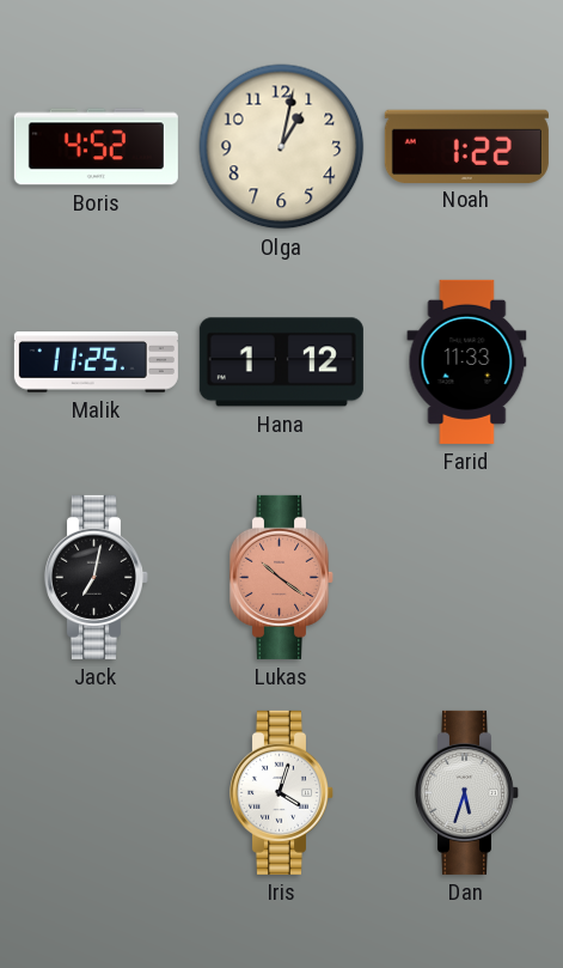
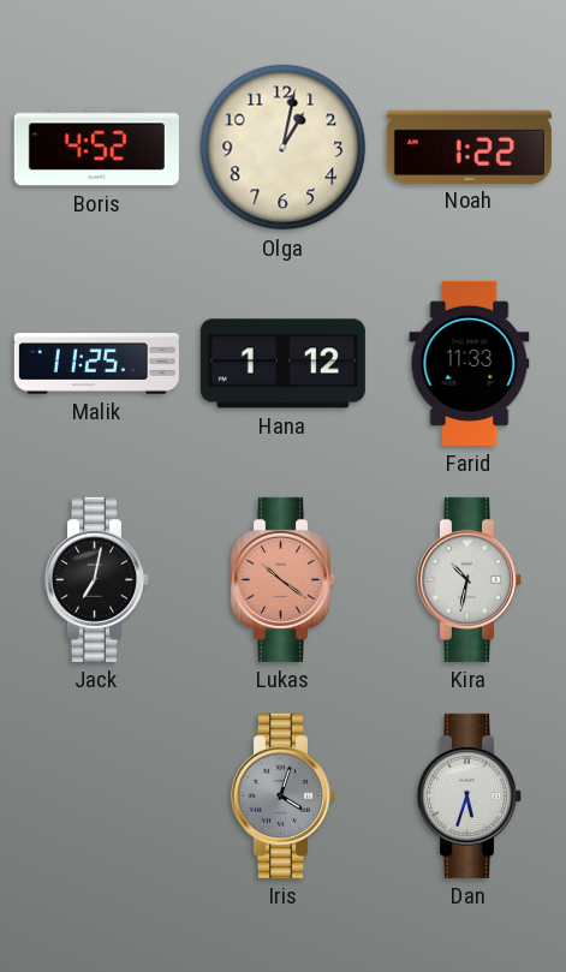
Kira: none -> 10:32
Iris dial: white -> grey
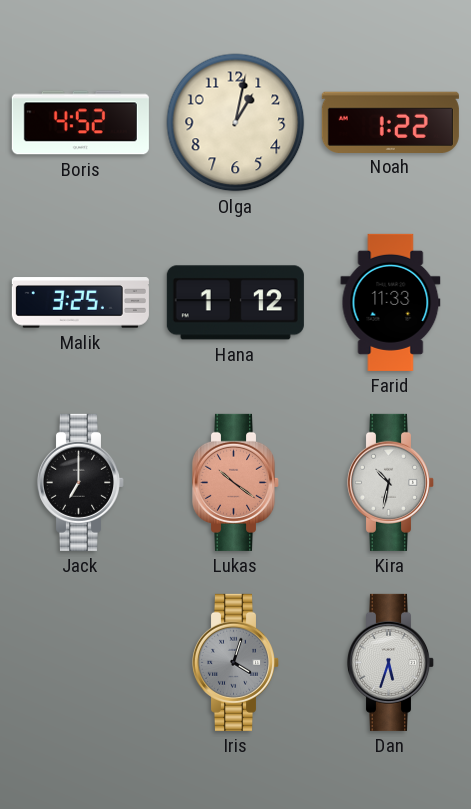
Malik: 11:25 -> 3:25
Jack: 7:02 -> 7:00
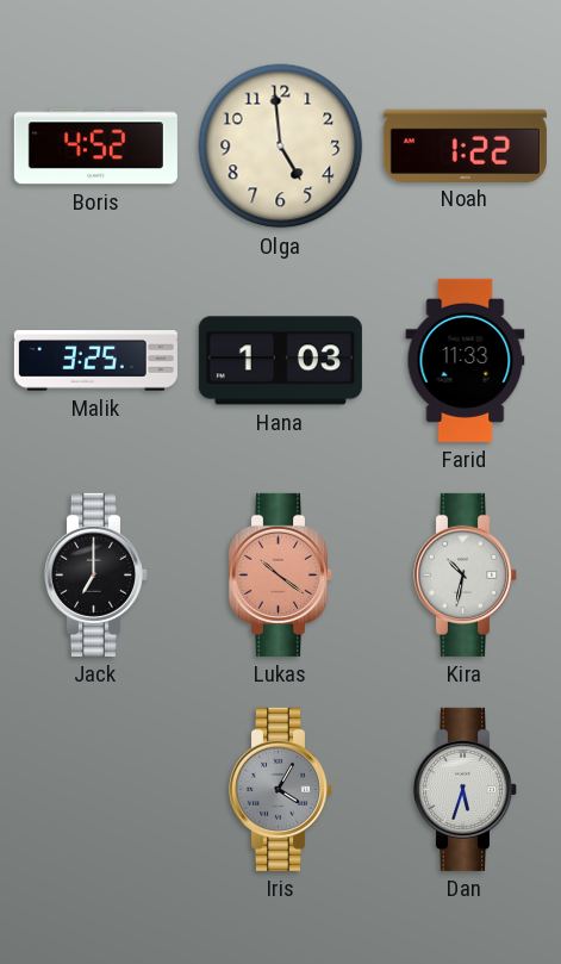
Olga: 1:02 -> 4:59
Hana: 1:12 -> 1:03
Iris: 4:03 -> 4:05
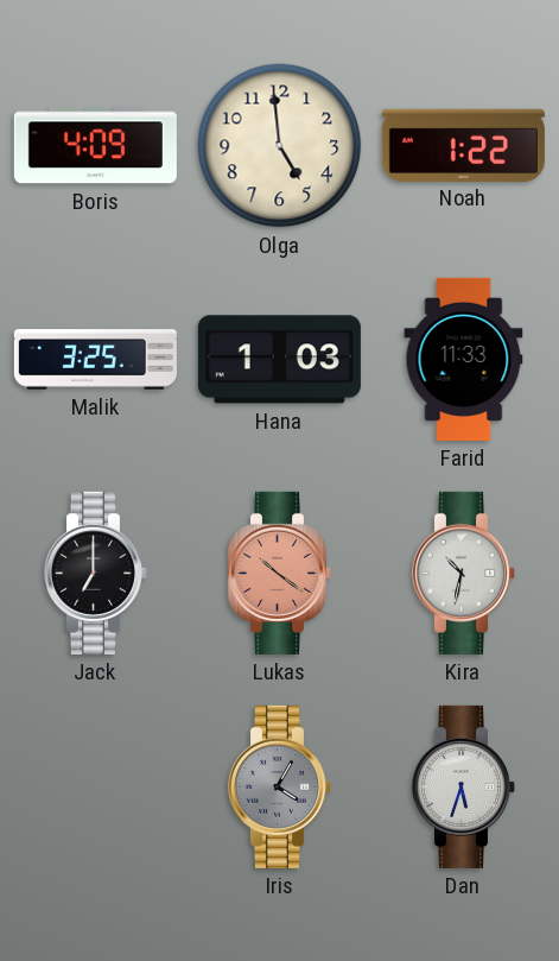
Boris: 4:52 -> 4:09
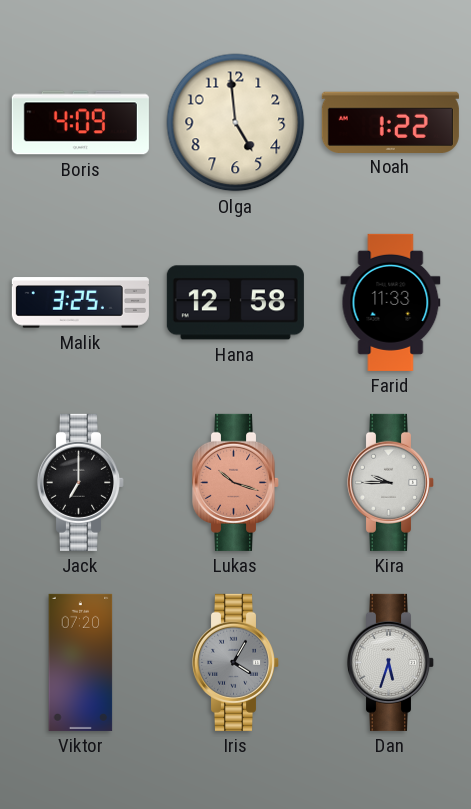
Hana: 1:03 -> 12:58
Lukas: 10:21 -> 10:18
Kira: 10:32 -> 9:45
Viktor: none -> 07:20
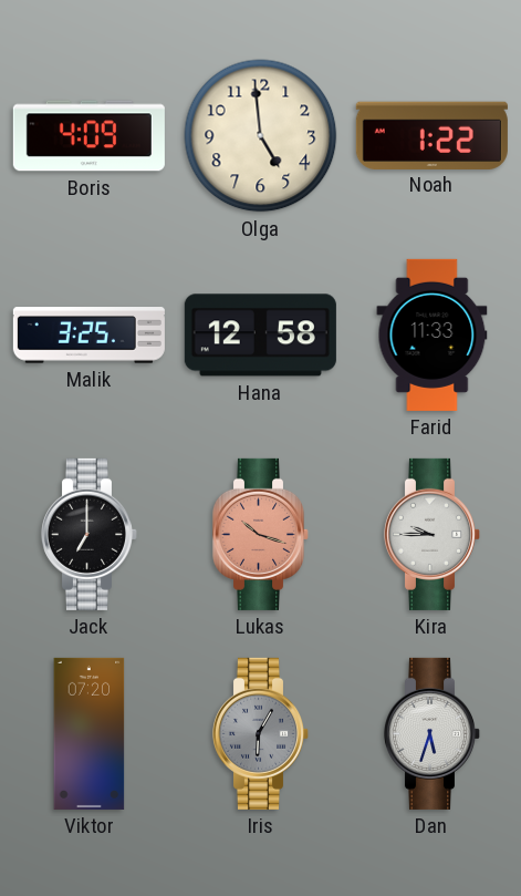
Iris: 4:05 -> 6:05
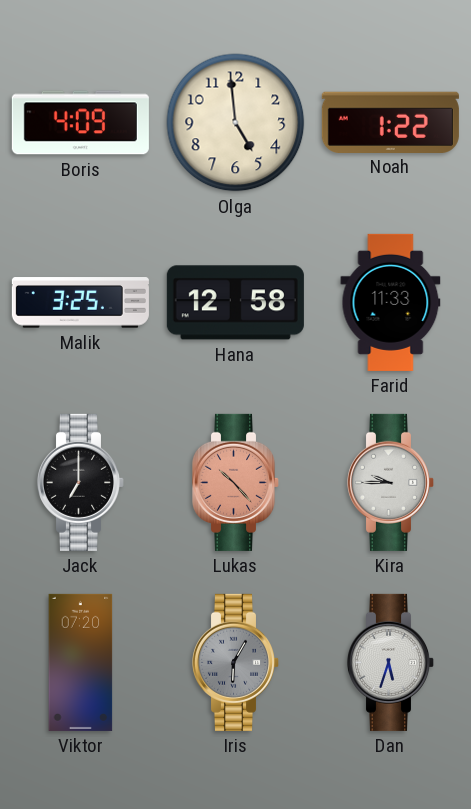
Lukas: 10:18 -> 10:23
